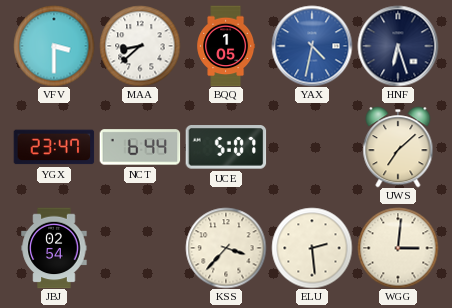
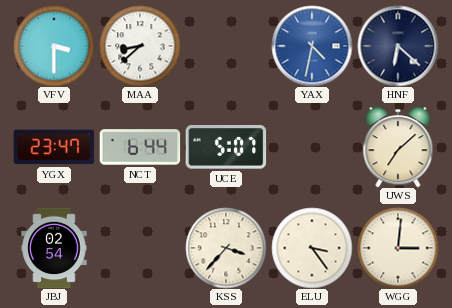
BQQ: 1:05 -> none
HNF: 6:27 -> 6:22
ELU: 2:29 -> 3:24
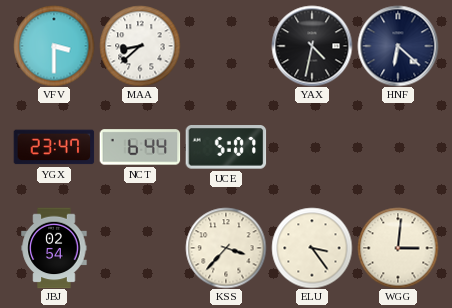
YAX dial: blue -> black
UWS: 7:08 -> none
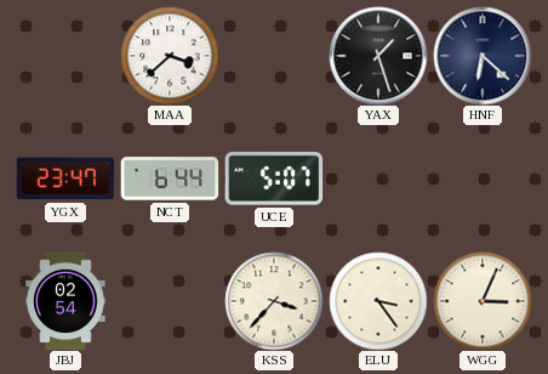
VFV: 3:30 -> none
MAA: 8:38 -> 3:38
YAX: 4:32 -> 1:27
WGG: 3:01 -> 3:04
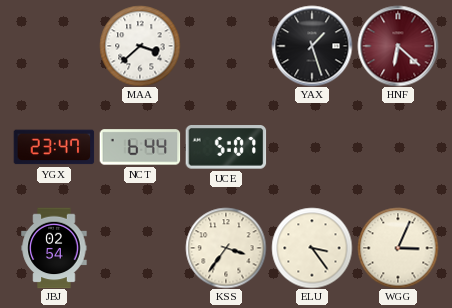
HNF dial: navy -> burgundy
KSS: 3:37 -> 3:36
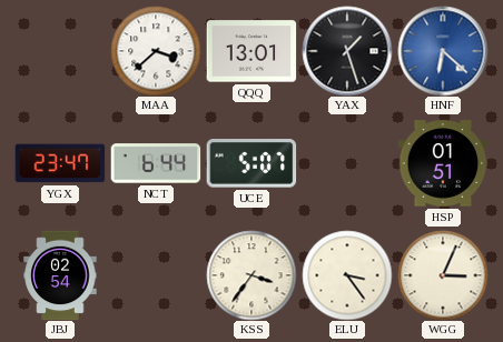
QQQ: none -> 13:01
HNF dial: burgundy -> blue
HSP: none -> 01:51
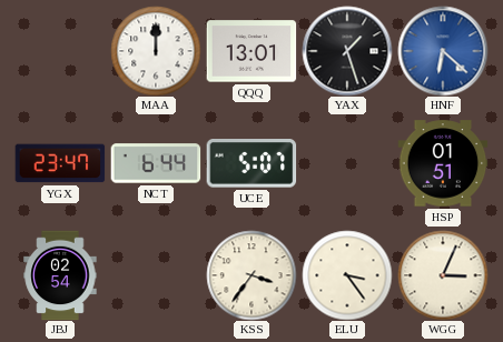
MAA: 3:38 -> 12:00
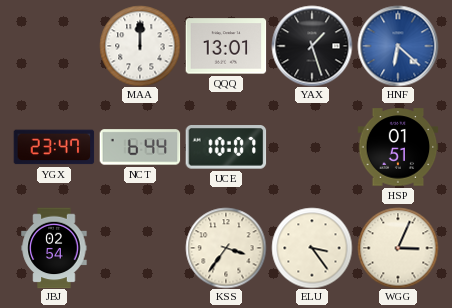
UCE: 5:07 -> 10:07
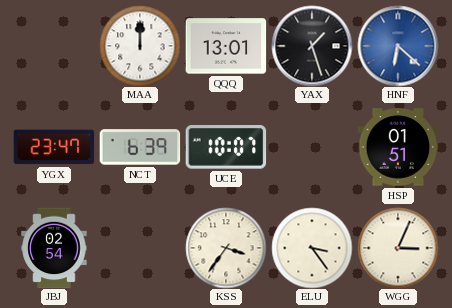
NCT: 6:44 -> 6:39
